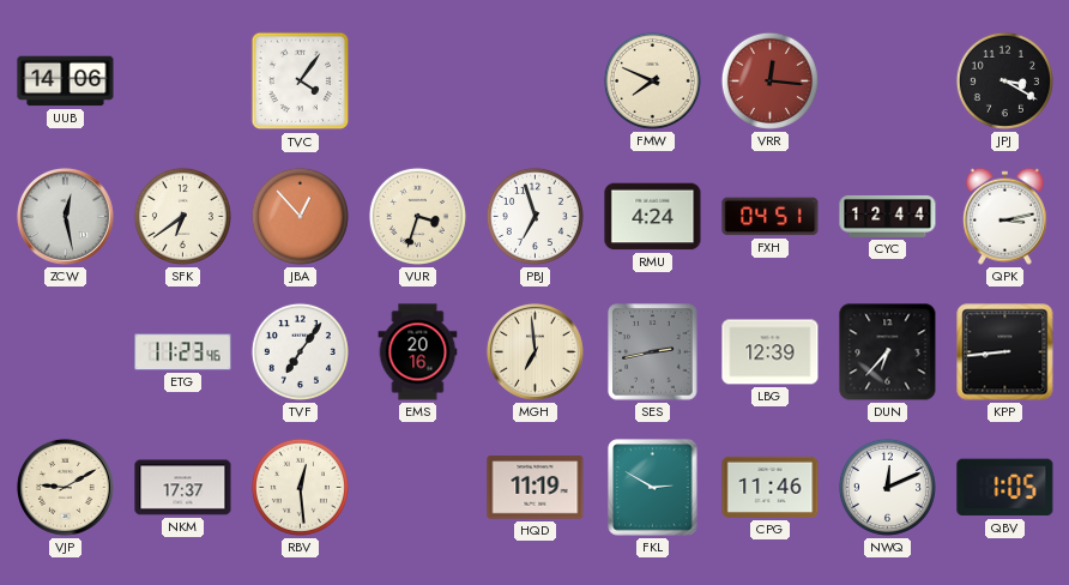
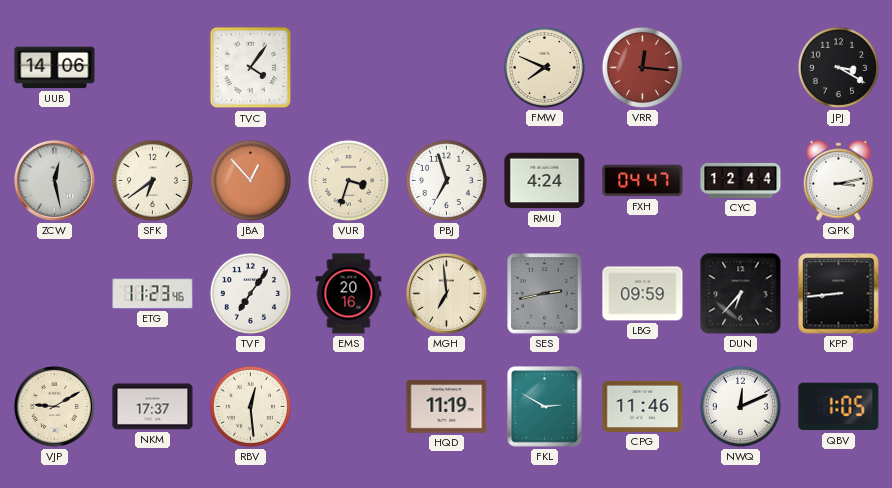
FXH: 04:51 -> 04:47
LBG: 12:39 -> 09:59
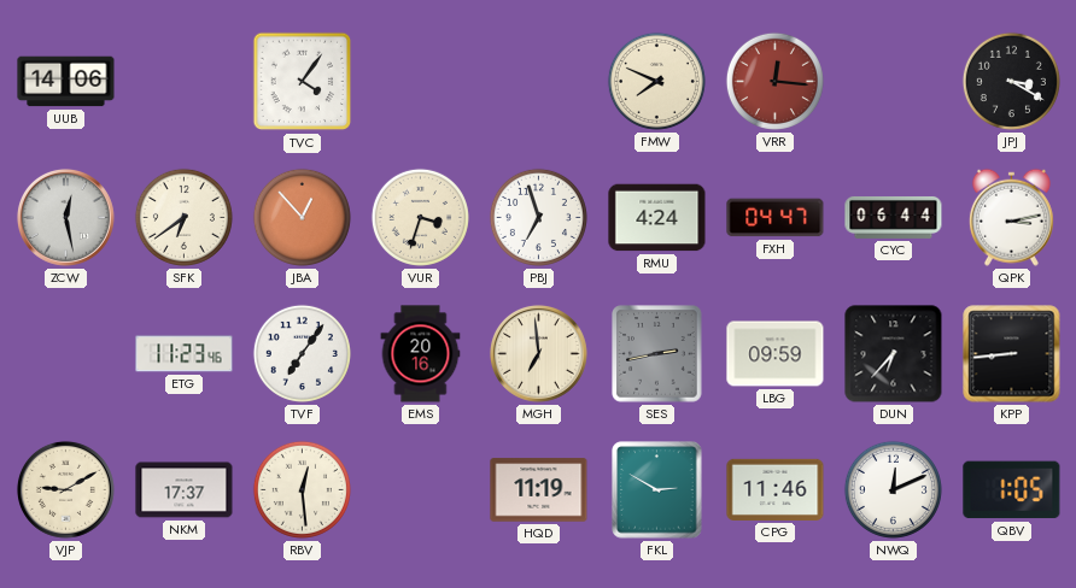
CYC: 12:44 -> 06:44
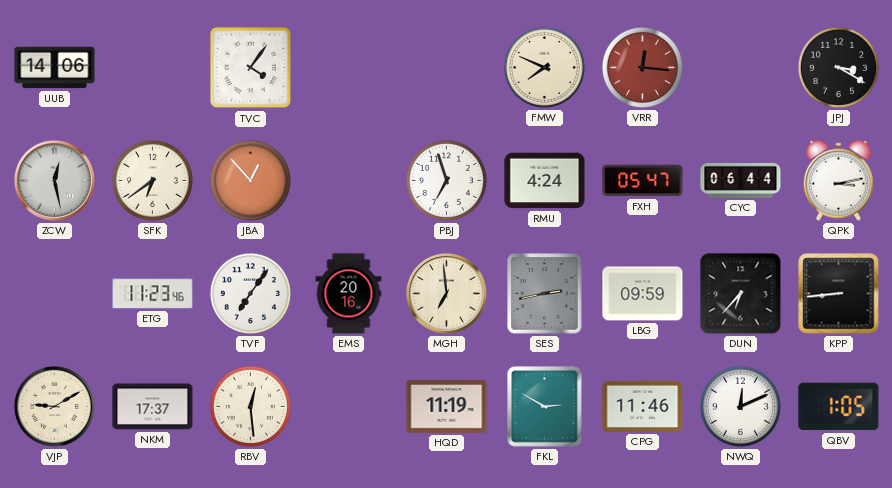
VUR: 3:33 -> none
FXH: 04:47 -> 05:47
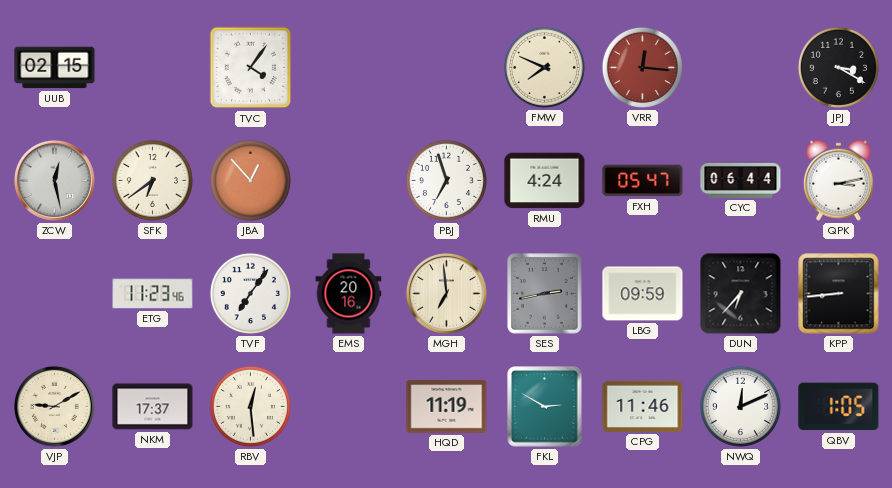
UUB: 14:06 -> 02:15
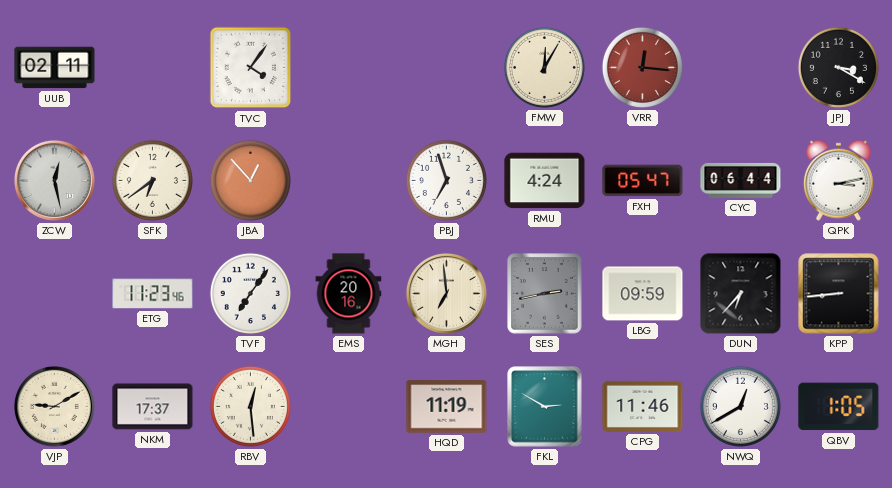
UUB: 02:15 -> 02:11
FMW: 7:49 -> 12:05
NWQ: 12:11 -> 12:40
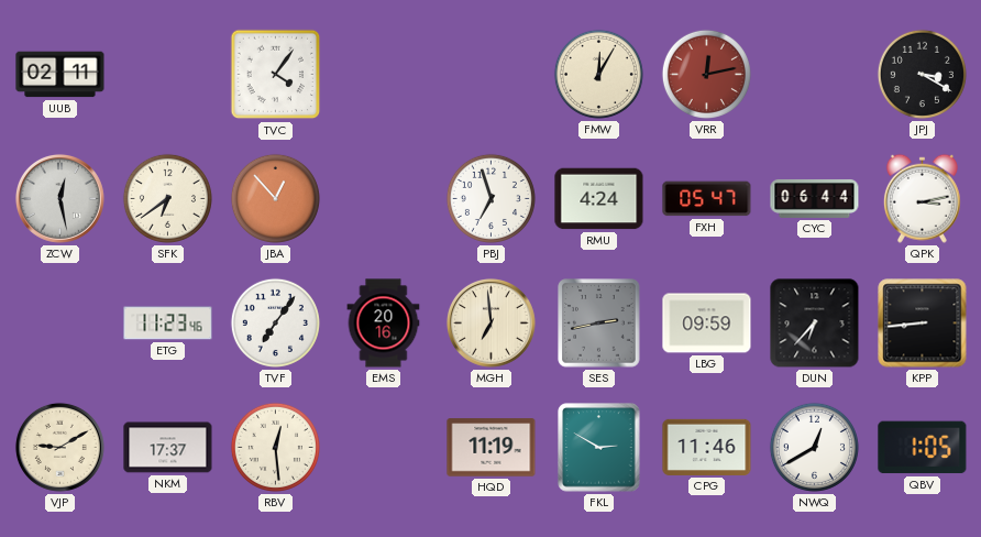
VRR: 12:16 -> 12:13
